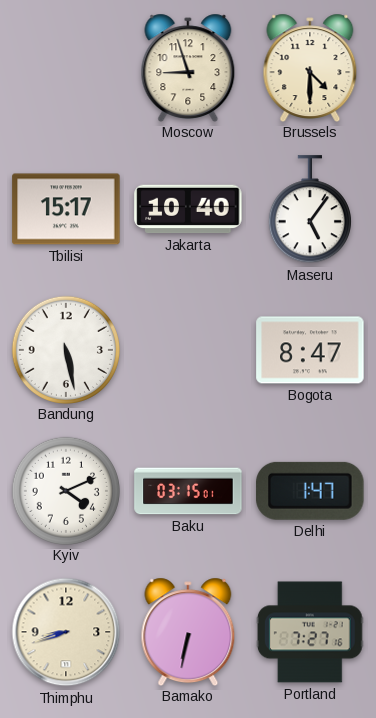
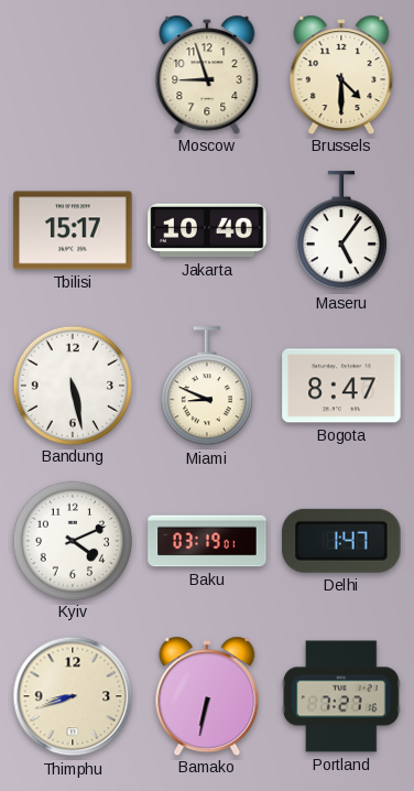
Miami: none -> 8:49
Baku: 03:15 -> 03:19
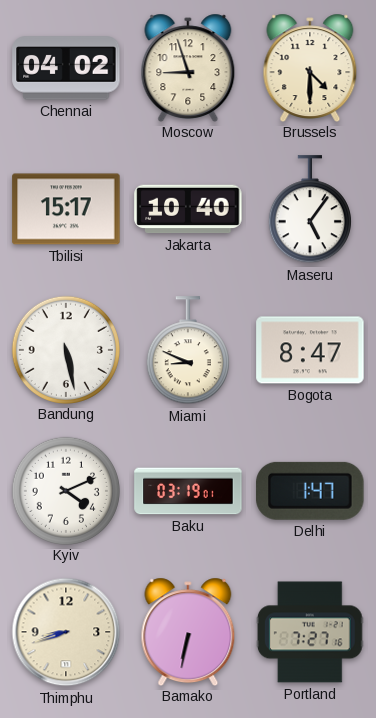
Chennai: none -> 04:02
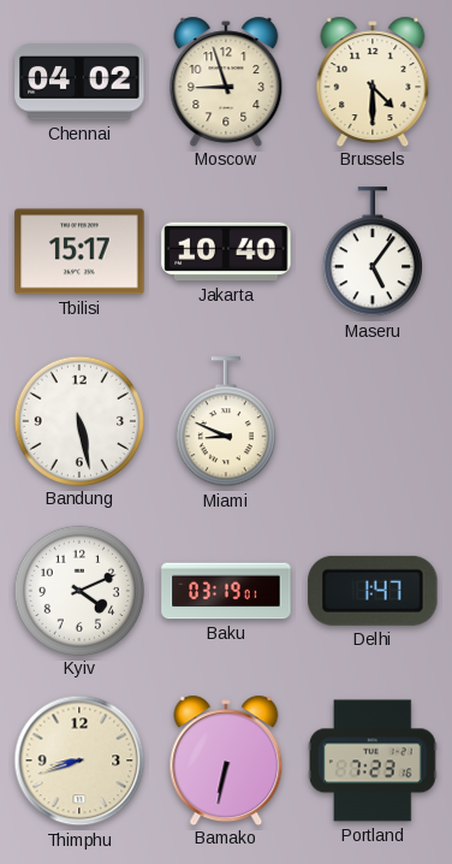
Bogota: 8:47 -> none
Portland: 7:27 -> 7:23
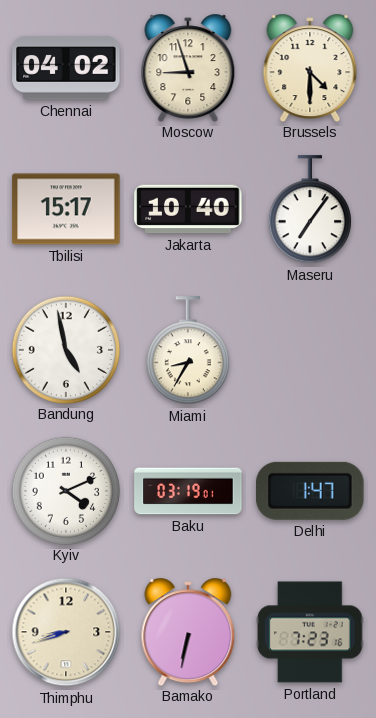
Maseru: 5:06 -> 7:06
Bandung: 5:28 -> 4:58
Miami: 8:49 -> 8:35
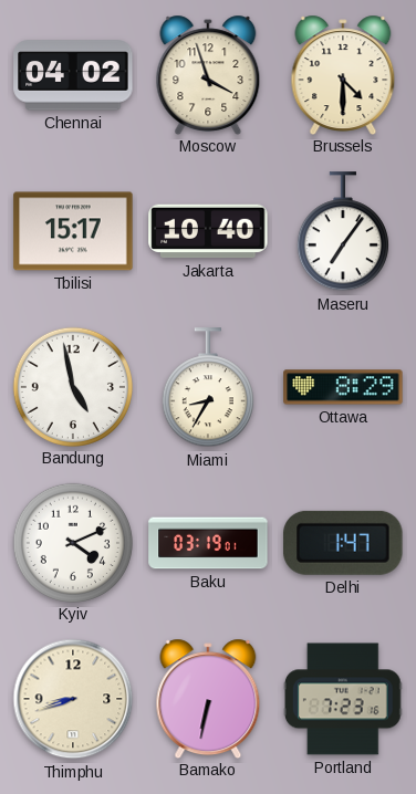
Moscow: 8:57 -> 3:57
Ottawa: none -> 8:29
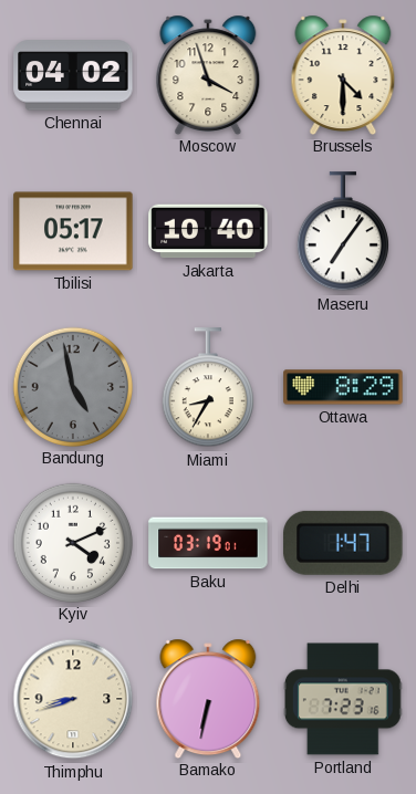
Tbilisi: 15:17 -> 05:17
Bandung dial: white -> grey
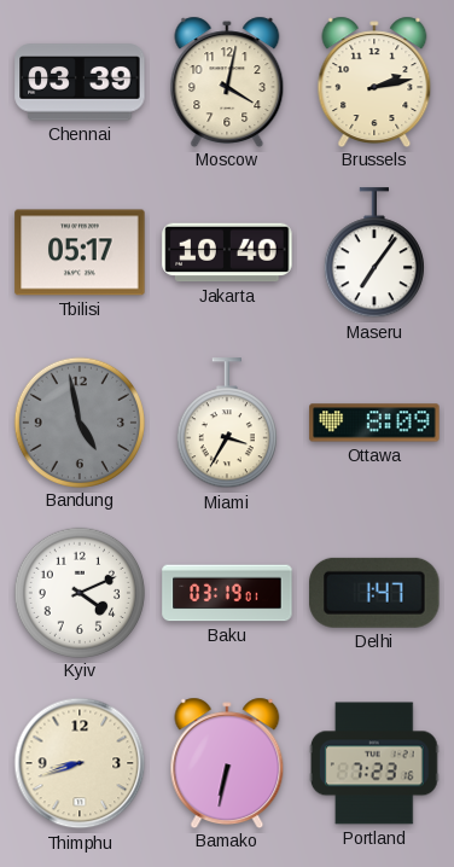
Chennai: 04:02 -> 03:39
Moscow: 3:57 -> 4:02
Brussels: 4:30 -> 2:13
Miami: 8:35 -> 3:35
Ottawa: 8:29 -> 8:09
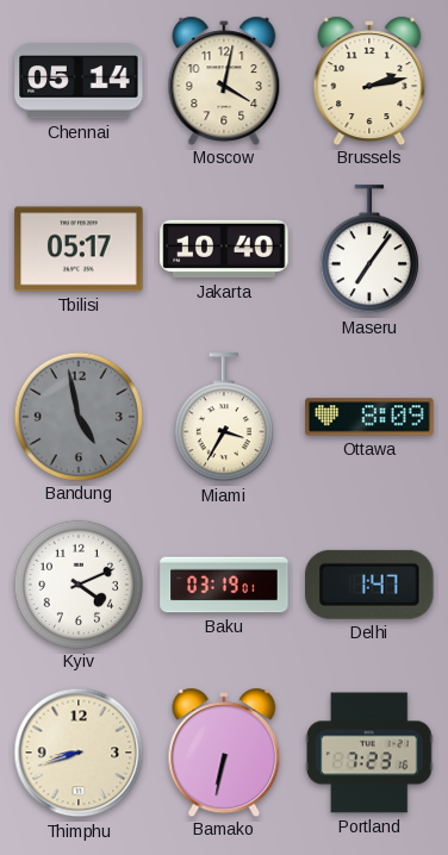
Chennai: 03:39 -> 05:14
